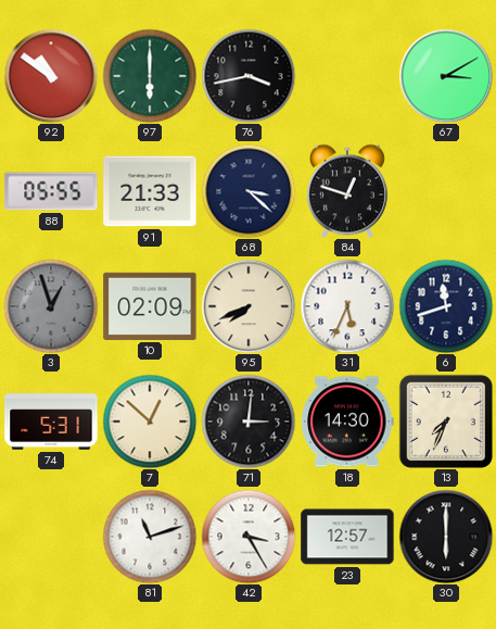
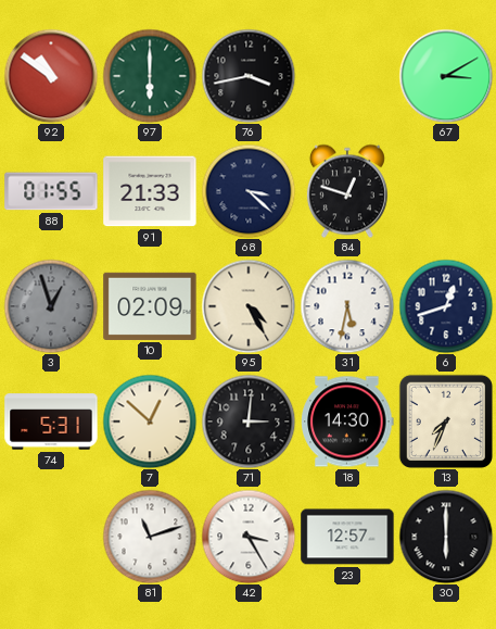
88: 05:55 -> 01:55
95: 7:41 -> 4:25
31: 5:34 -> 5:32
6: 11:42 -> 12:42
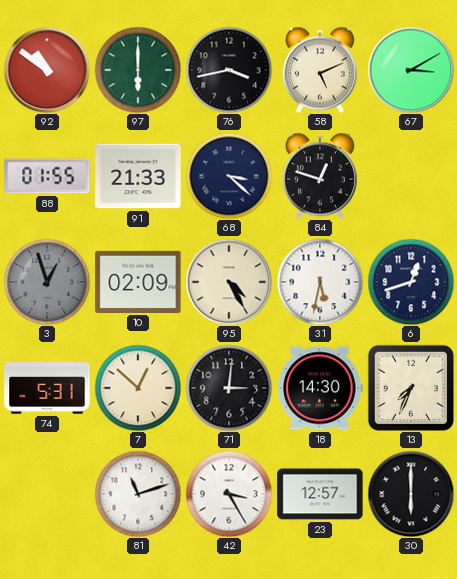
58: none -> 5:11
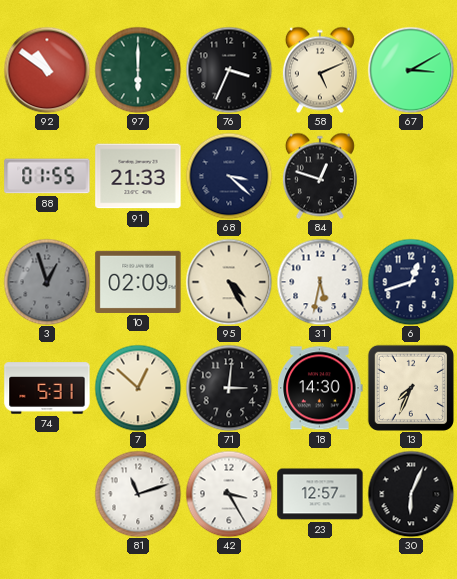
76: 3:43 -> 3:34
30: 6:00 -> 6:04
